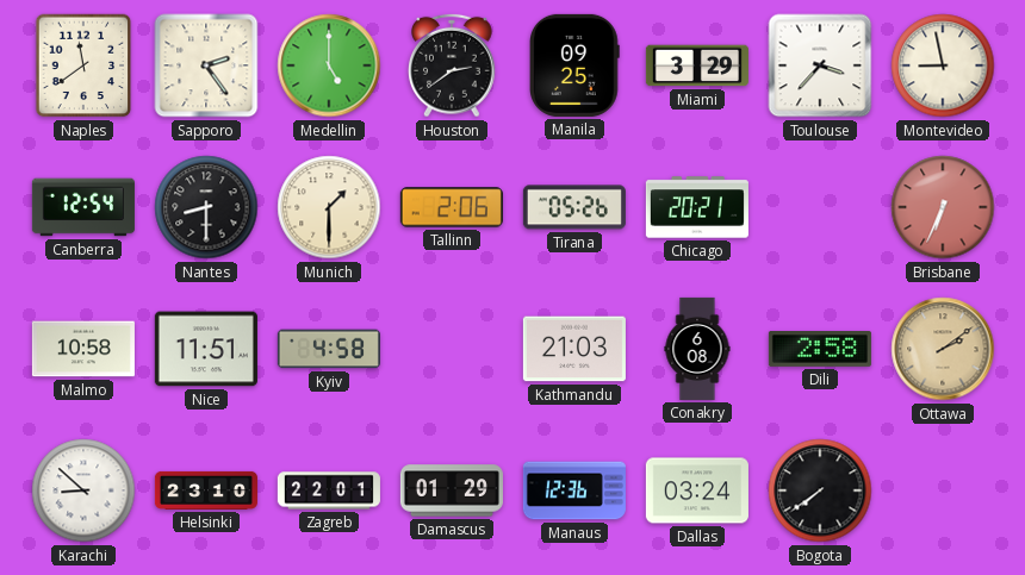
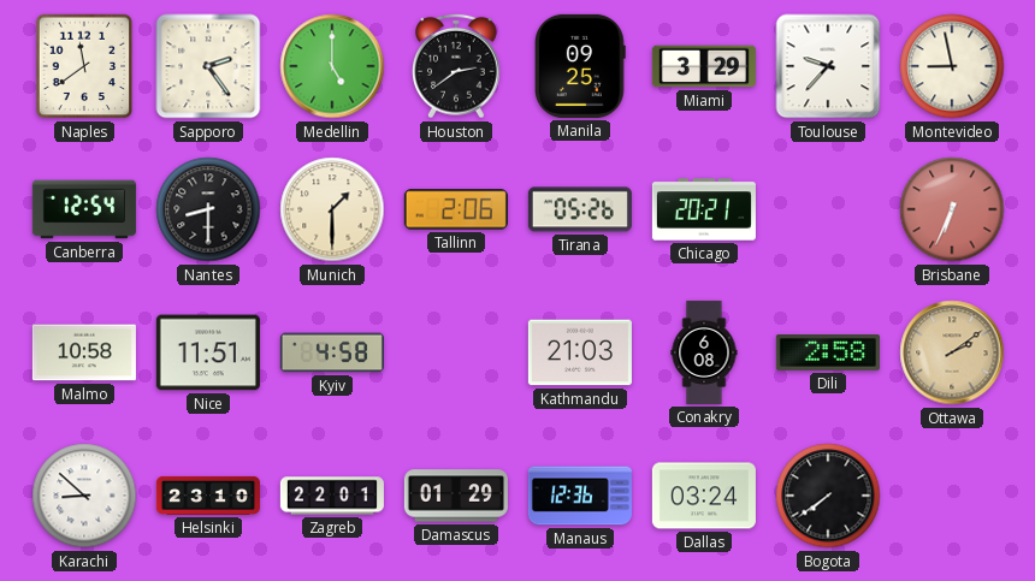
Toulouse: 3:37 -> 9:37
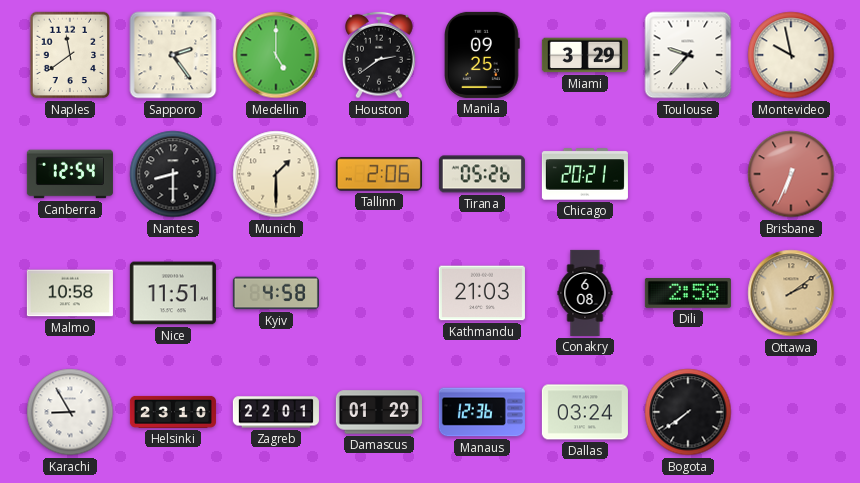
Montevideo: 8:58 -> 9:58
Karachi: 8:52 -> 8:55
